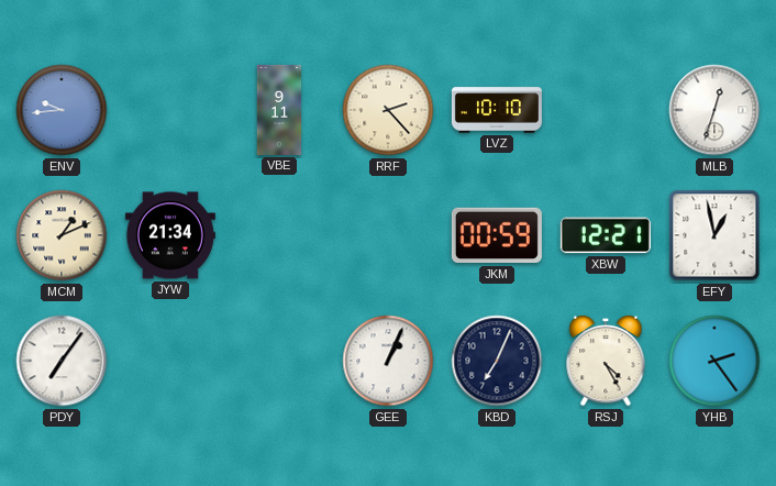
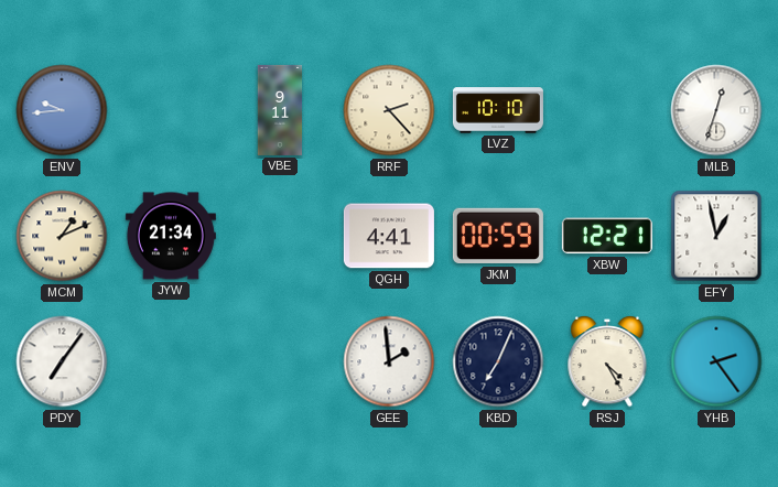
QGH: none -> 4:41
GEE: 1:04 -> 1:59
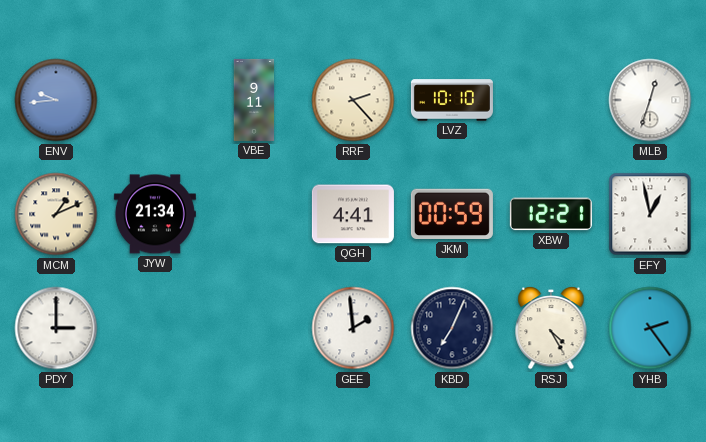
PDY: 7:06 -> 3:00
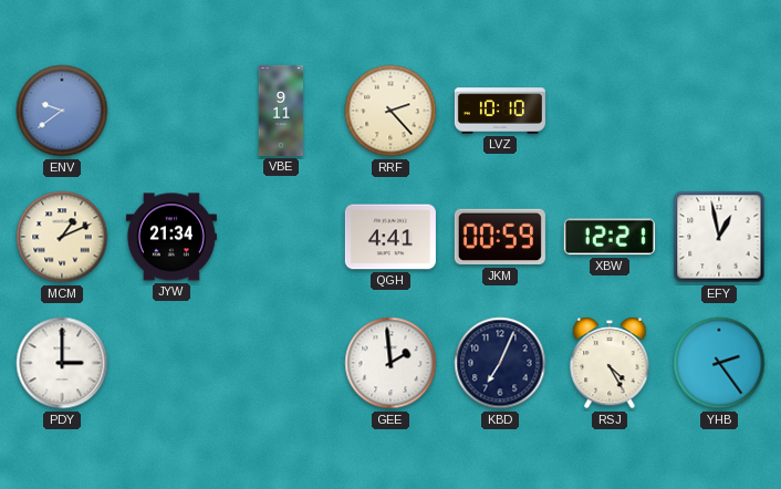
ENV: 9:44 -> 9:39
MLB: 12:33 -> none
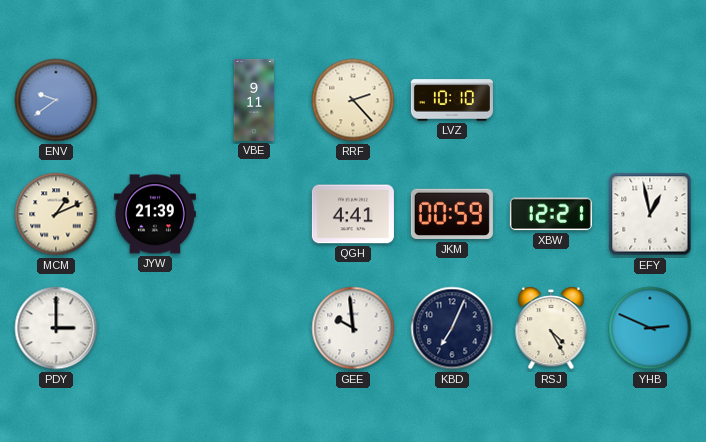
JYW: 21:34 -> 21:39
GEE: 1:59 -> 9:59
YHB: 2:24 -> 2:49
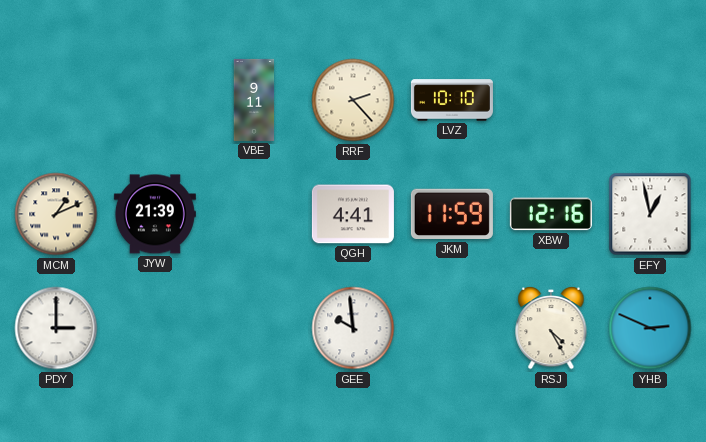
ENV: 9:39 -> none
JKM: 00:59 -> 11:59
XBW: 12:21 -> 12:16
KBD: 7:04 -> none
